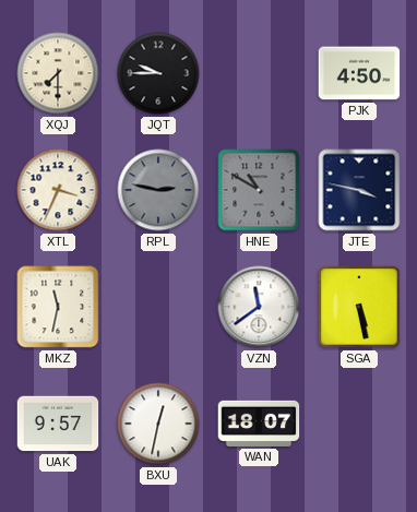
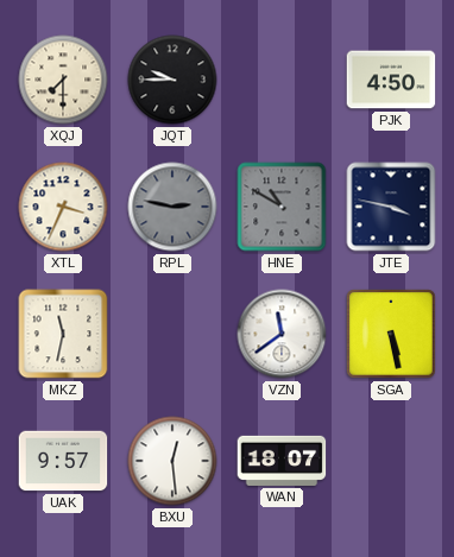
BXU: 12:32 -> 12:29
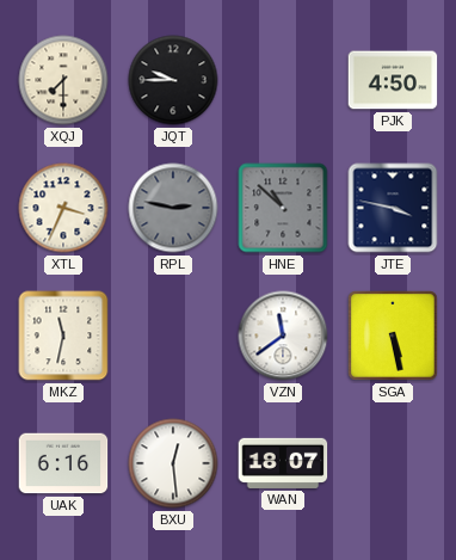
HNE: 10:50 -> 10:52
UAK: 9:57 -> 6:16
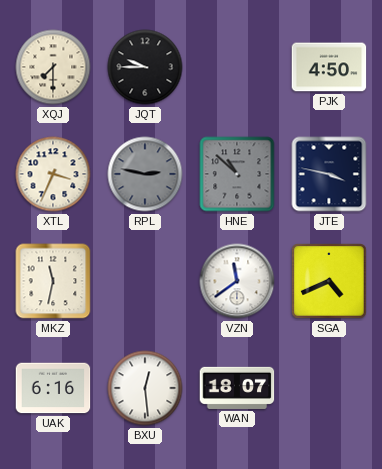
SGA: 5:28 -> 4:41
